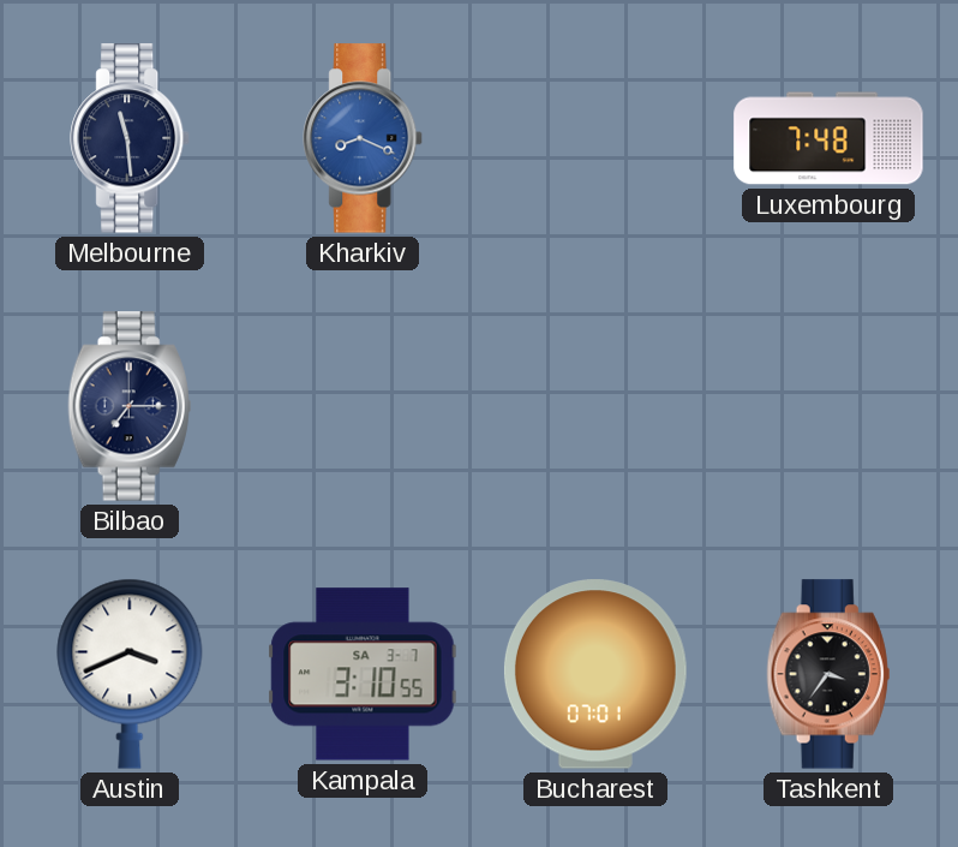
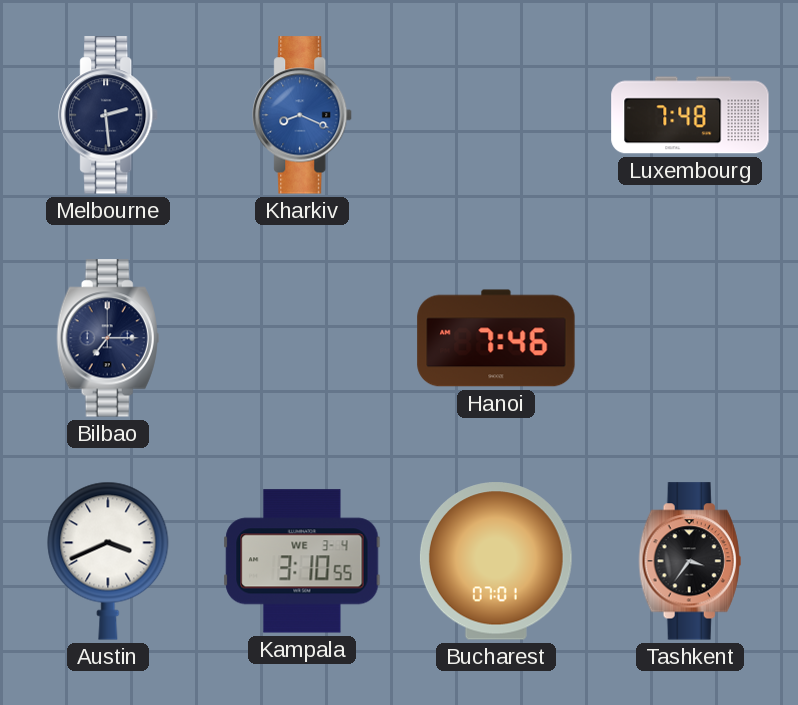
Melbourne: 11:29 -> 2:29
Hanoi: none -> 7:46
Kampala date: SA 3-7 -> WE 3-4
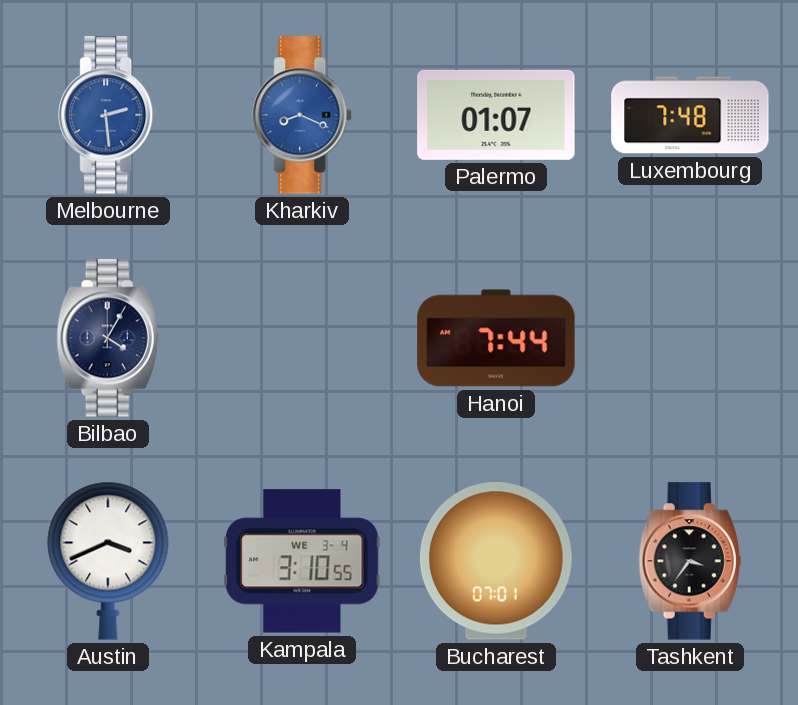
Melbourne dial: navy -> blue
Palermo: none -> 01:07
Bilbao: 7:15 -> 4:05
Hanoi: 7:46 -> 7:44
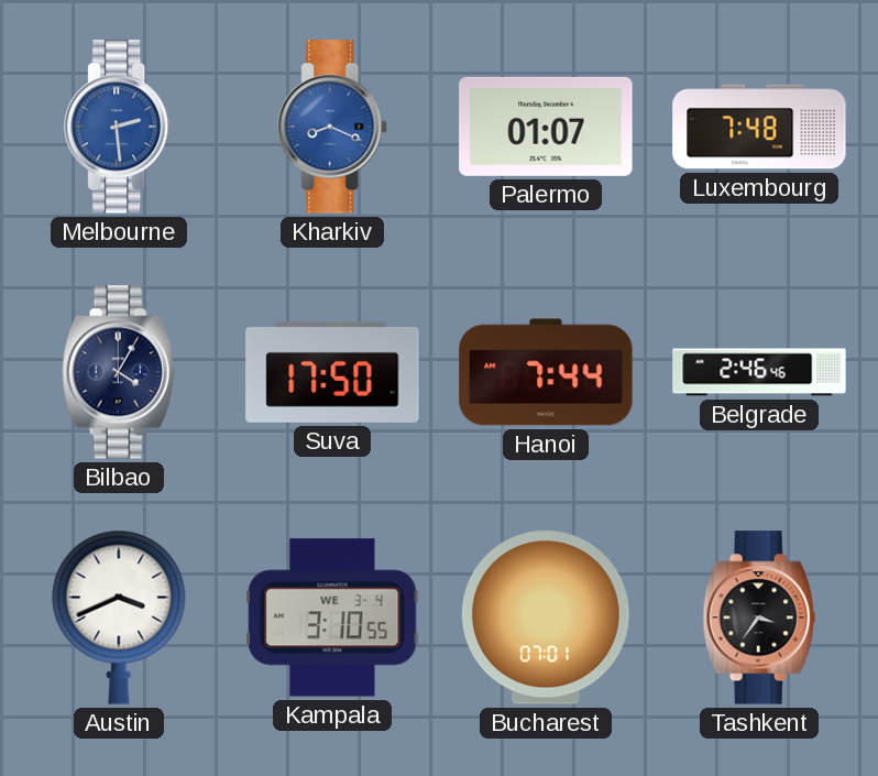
Suva: none -> 17:50
Belgrade: none -> 2:46
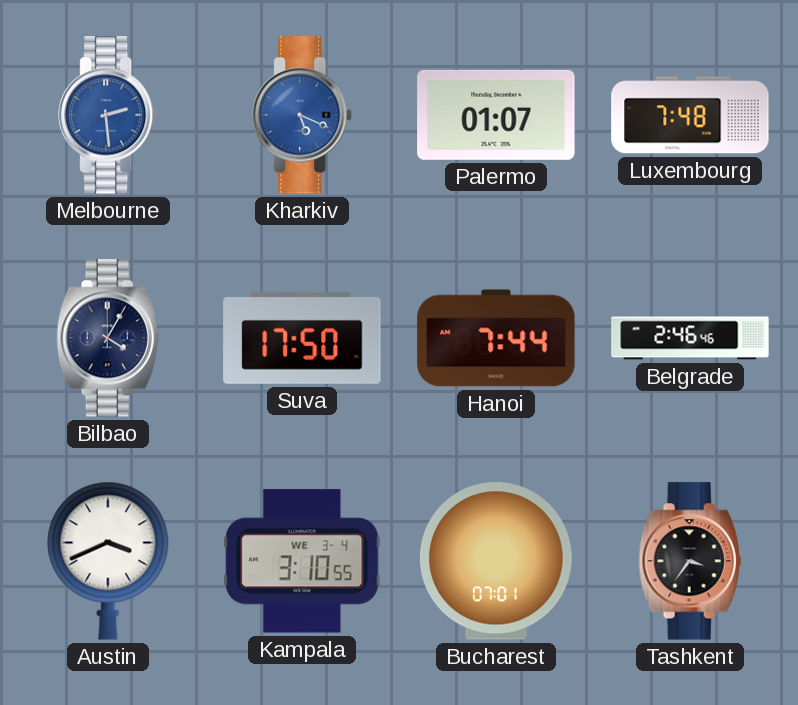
Kharkiv: 8:19 -> 5:19
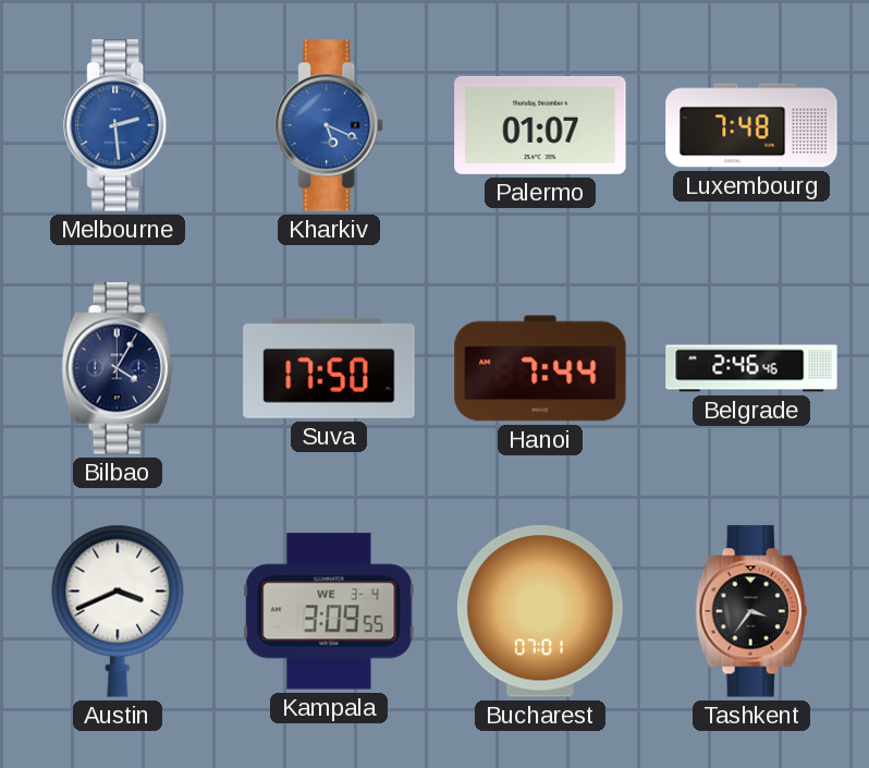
Kampala: 3:10 -> 3:09
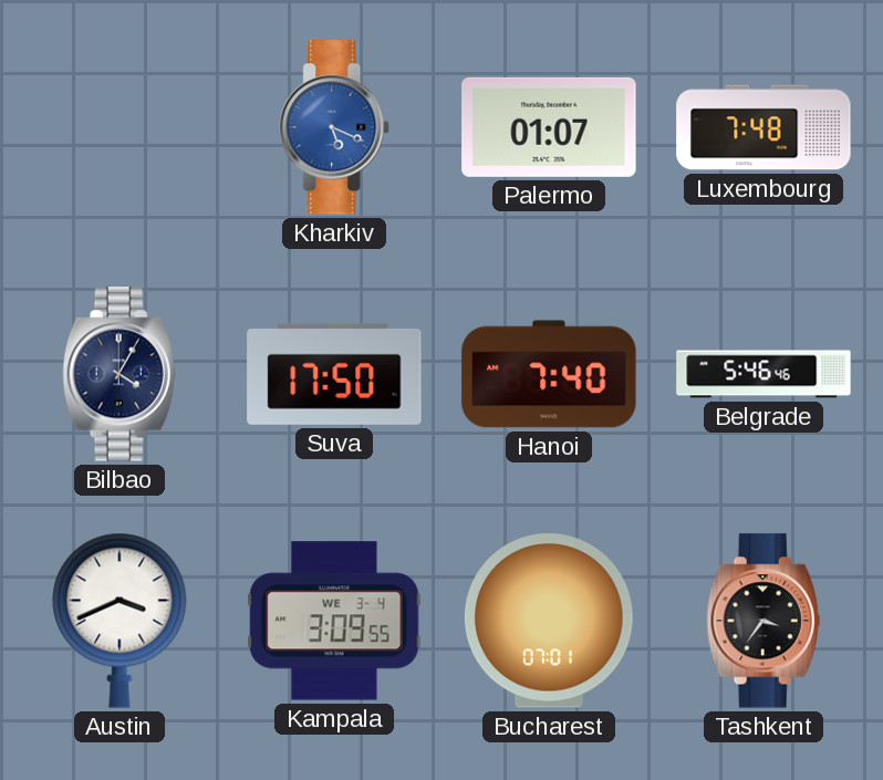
Melbourne: 2:29 -> none
Hanoi: 7:44 -> 7:40
Belgrade: 2:46 -> 5:46
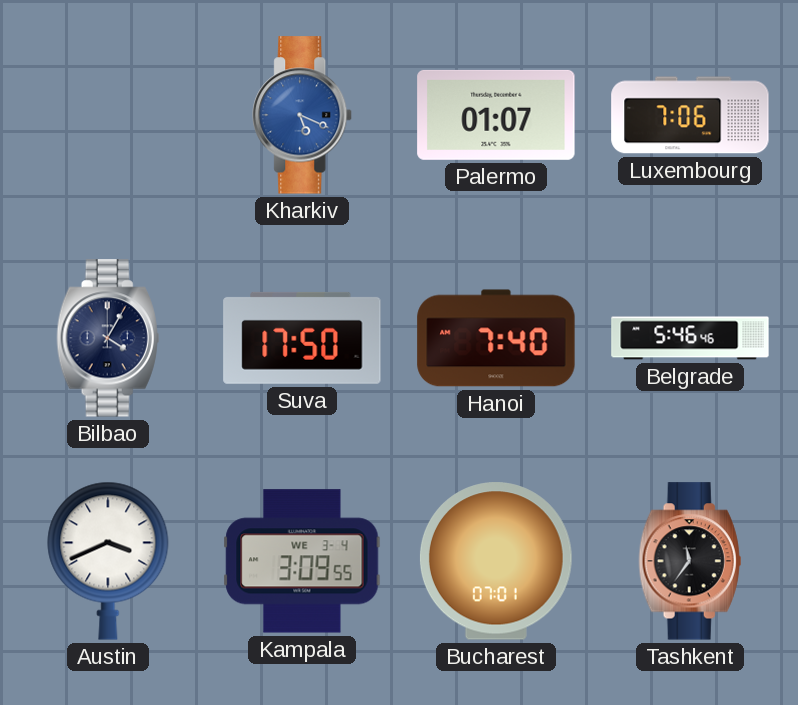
Luxembourg: 7:48 -> 7:06
Tashkent: 3:36 -> 11:36
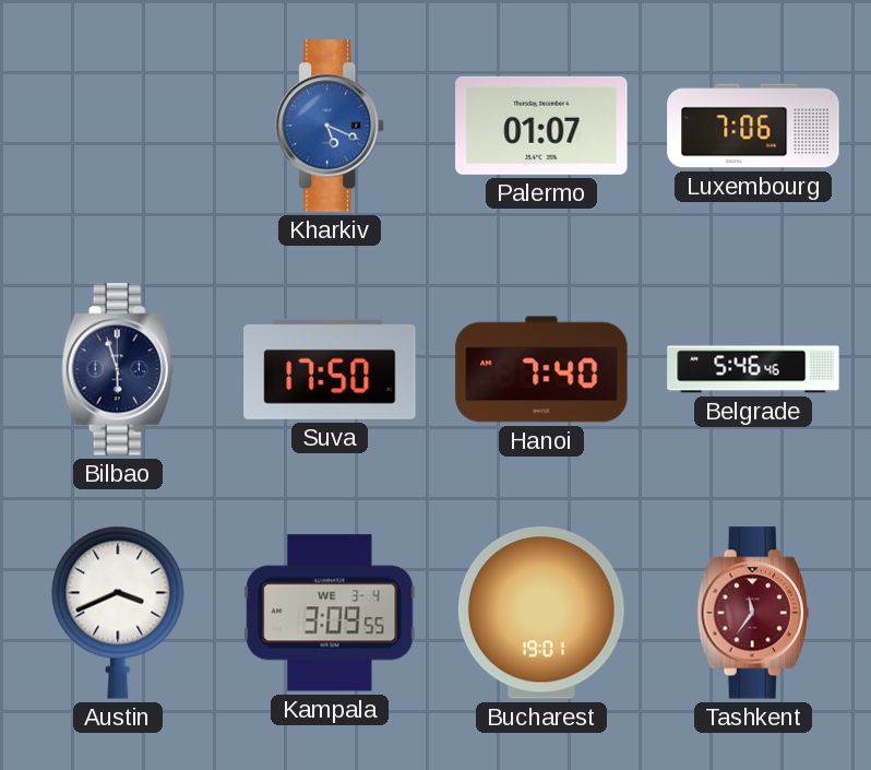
Bilbao: 4:05 -> 5:57
Bucharest: 07:01 -> 19:01
Tashkent dial: black -> burgundy
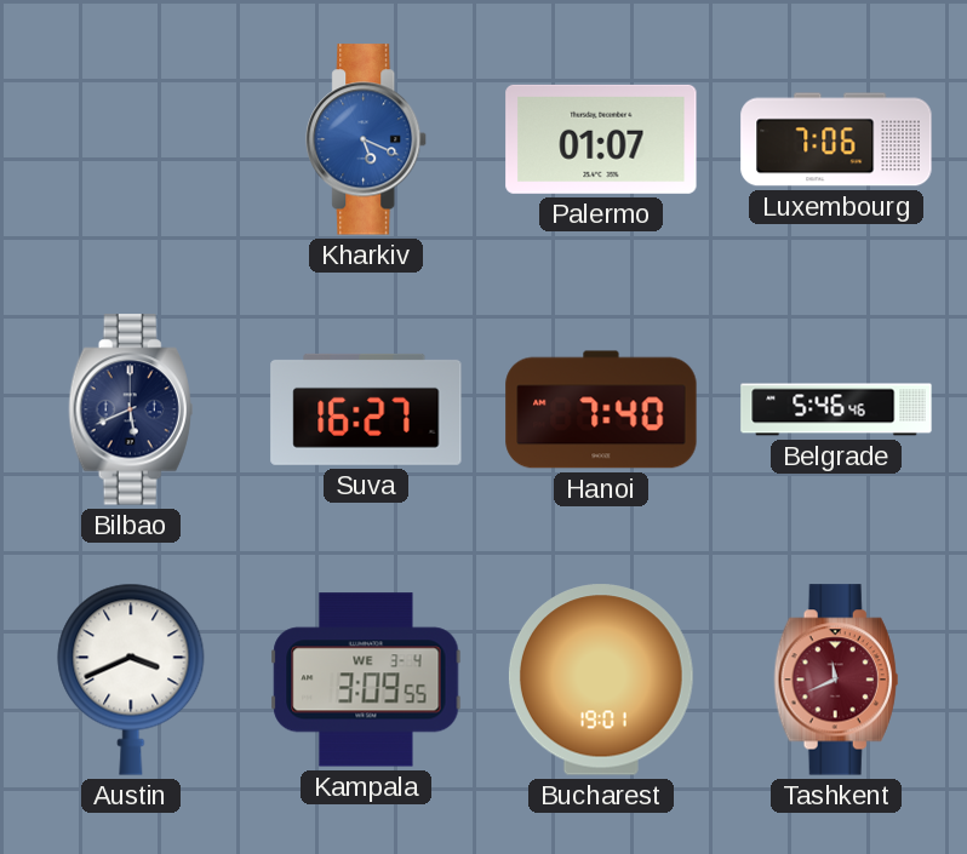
Bilbao: 5:57 -> 5:41
Suva: 17:50 -> 16:27
Tashkent: 11:36 -> 11:41
